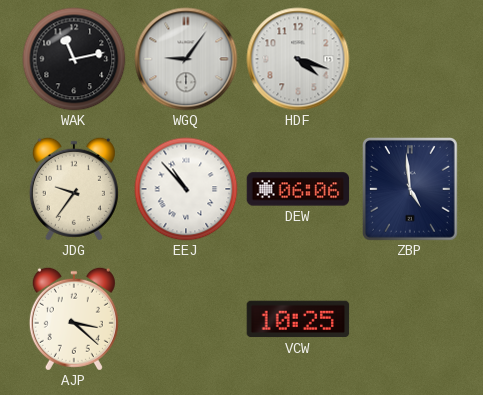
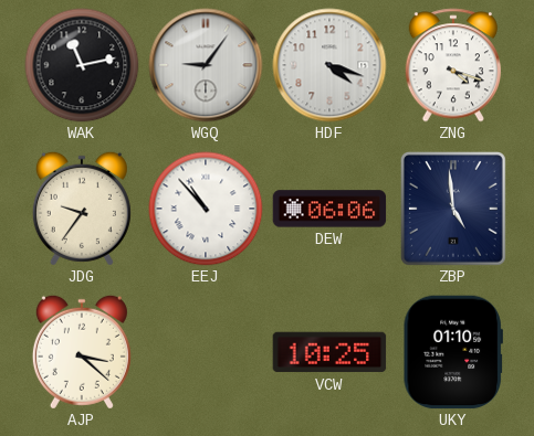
ZNG: none -> 4:18
UKY: none -> 01:10
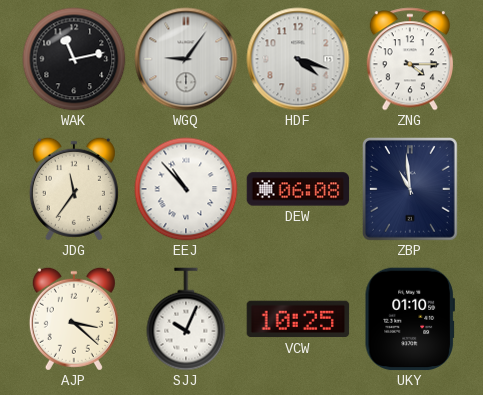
ZNG: 4:18 -> 4:15
JDG: 9:36 -> 11:36
DEW: 06:06 -> 06:08
ZBP: 4:59 -> 10:59
SJJ: none -> 10:04
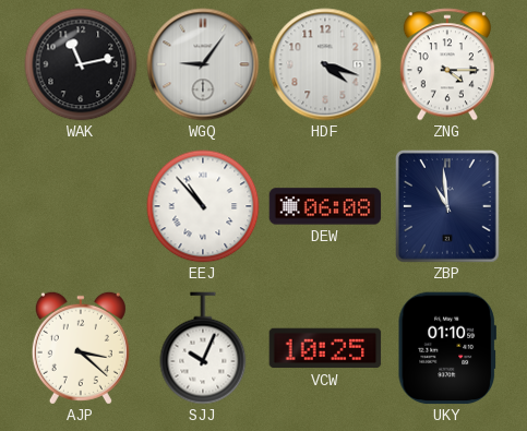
JDG: 11:36 -> none
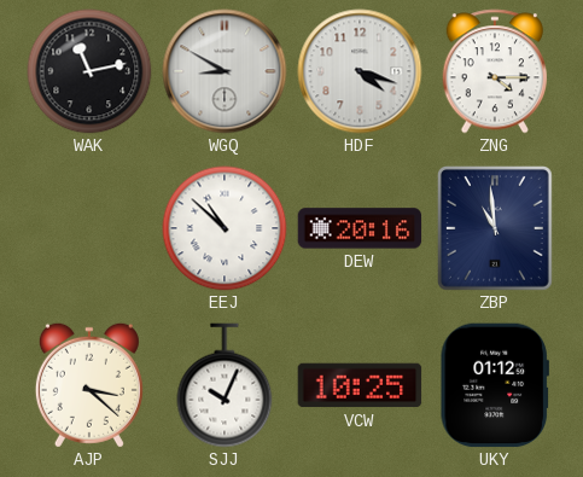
WGQ: 9:06 -> 8:50
EEJ: 10:53 -> 10:52
DEW: 06:08 -> 20:16
UKY: 01:10 -> 01:12
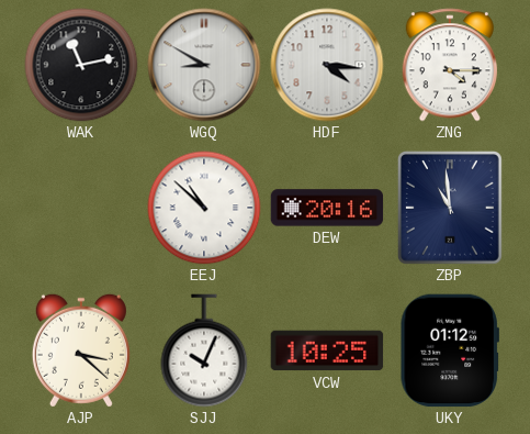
HDF: 4:18 -> 4:16
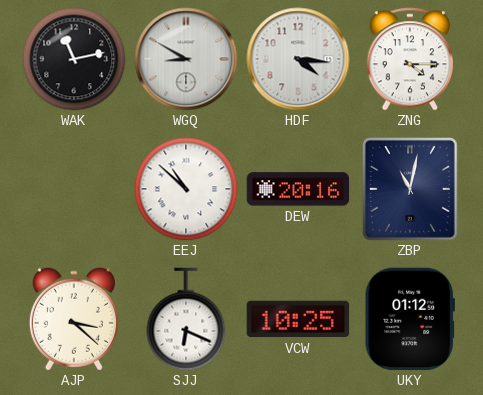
ZBP: 10:59 -> 11:02
SJJ: 10:04 -> 6:19
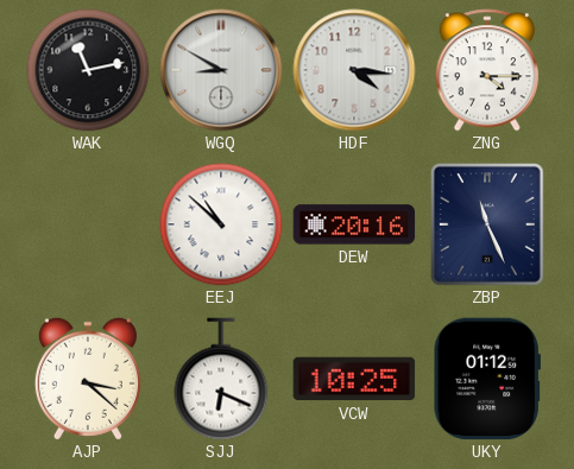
ZBP: 11:02 -> 11:26
